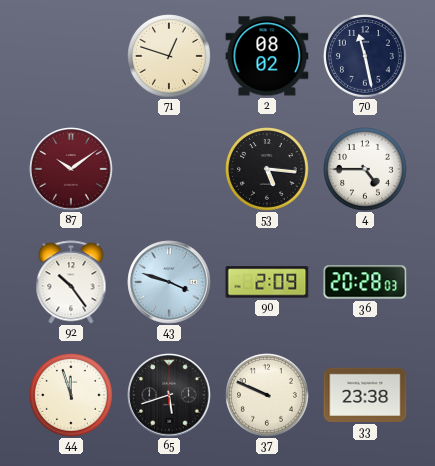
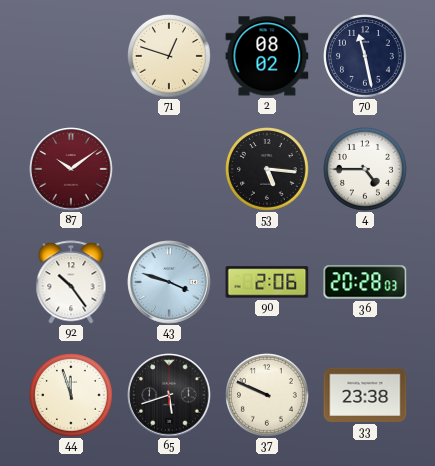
90: 2:09 -> 2:06
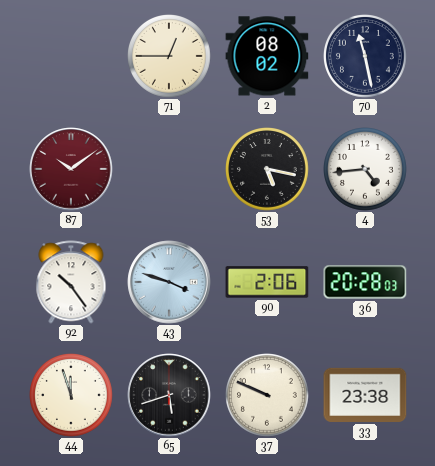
71: 12:48 -> 12:45
53: 5:16 -> 5:17
4: 4:45 -> 4:44
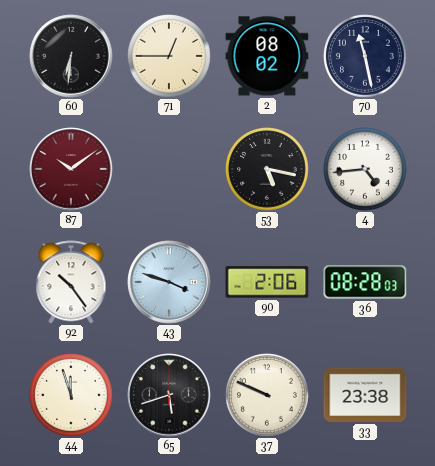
60: none -> 6:31
36: 20:28 -> 08:28
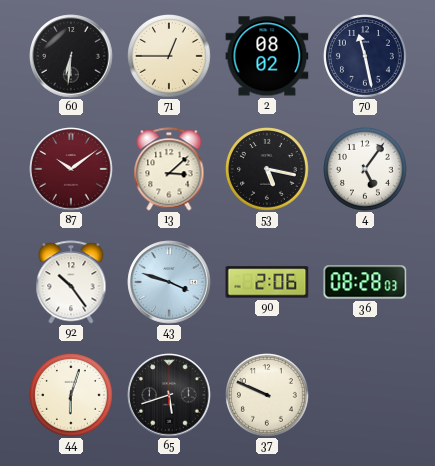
13: none -> 3:08
4: 4:44 -> 5:06
44: 11:57 -> 6:03
33: 23:38 -> none
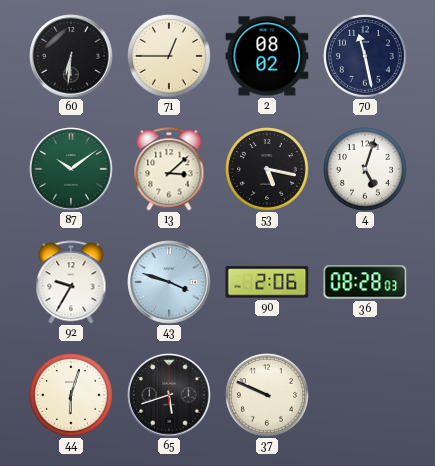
87 dial: burgundy -> green
4: 5:06 -> 5:03
92: 10:24 -> 9:35
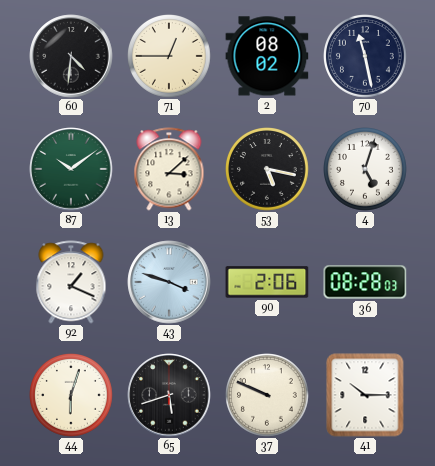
60: 6:31 -> 4:31
92: 9:35 -> 1:19
41: none -> 10:15
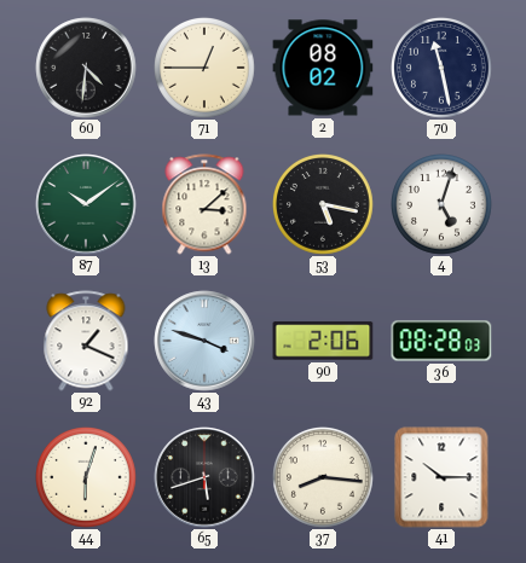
37: 9:49 -> 8:16
